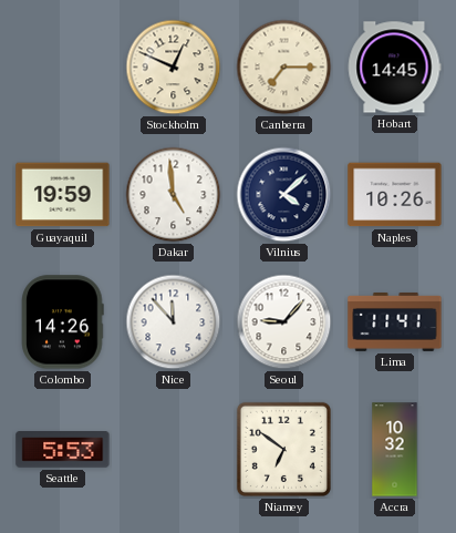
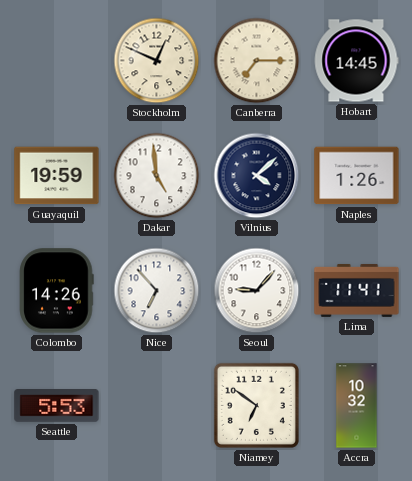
Naples: 10:26 -> 1:26
Nice: 11:53 -> 6:53
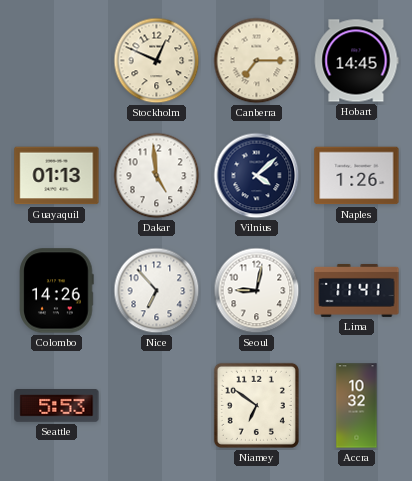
Guayaquil: 19:59 -> 01:13
Seoul: 9:07 -> 9:02
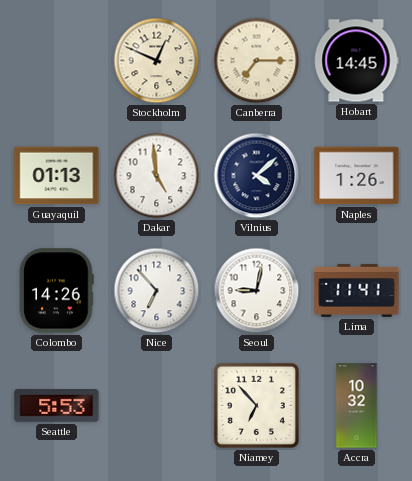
Niamey: 6:51 -> 6:53
